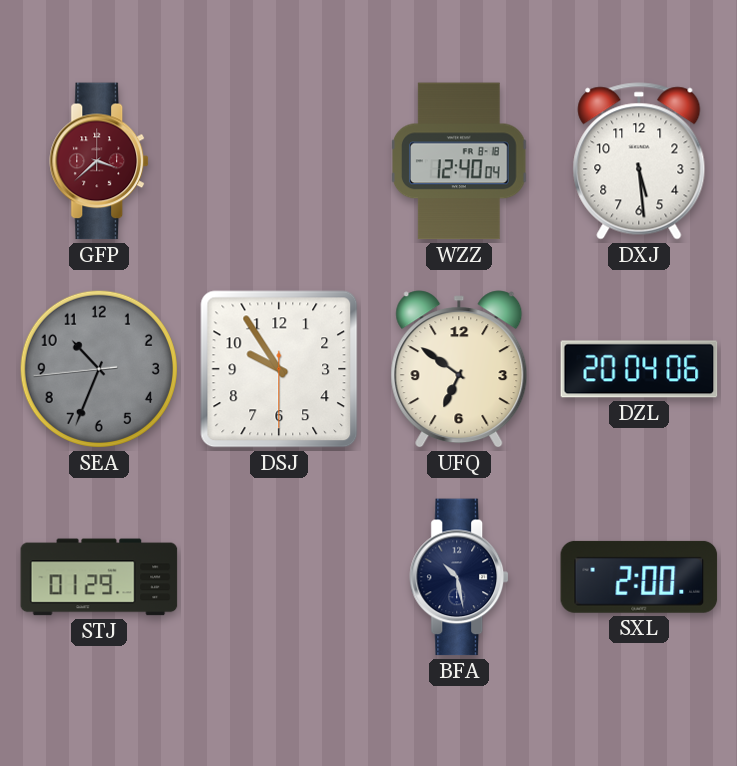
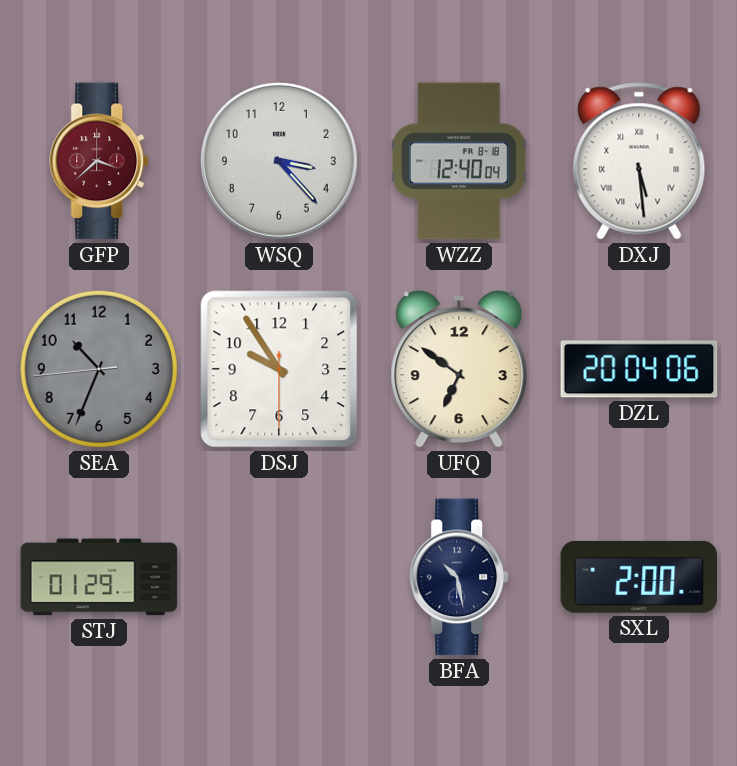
WSQ: none -> 3:23
DXJ numerals: Arabic -> Roman
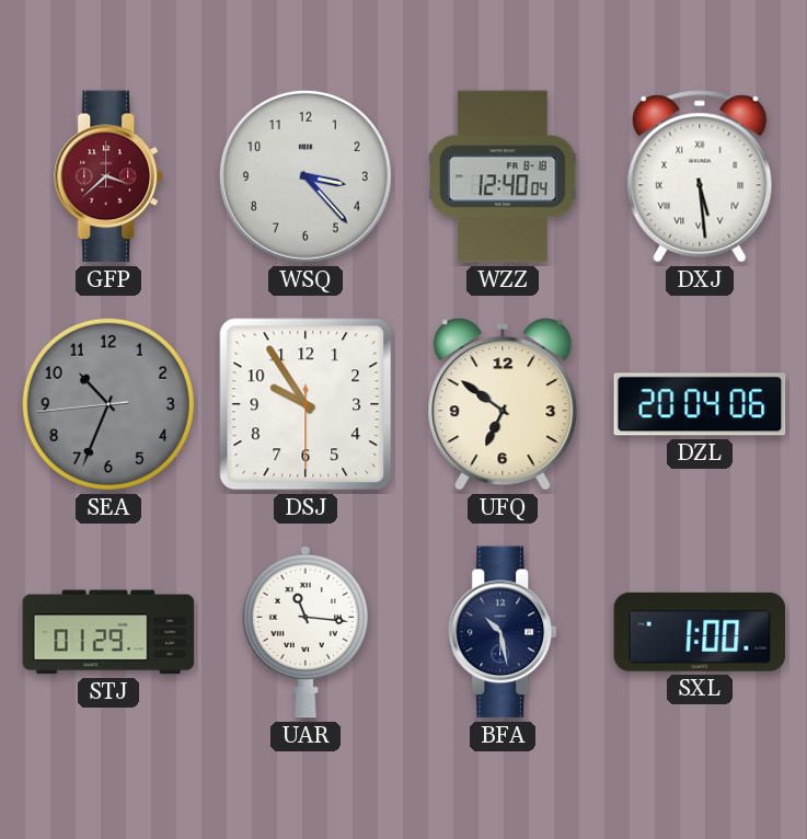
UAR: none -> 11:16
SXL: 2:00 -> 1:00
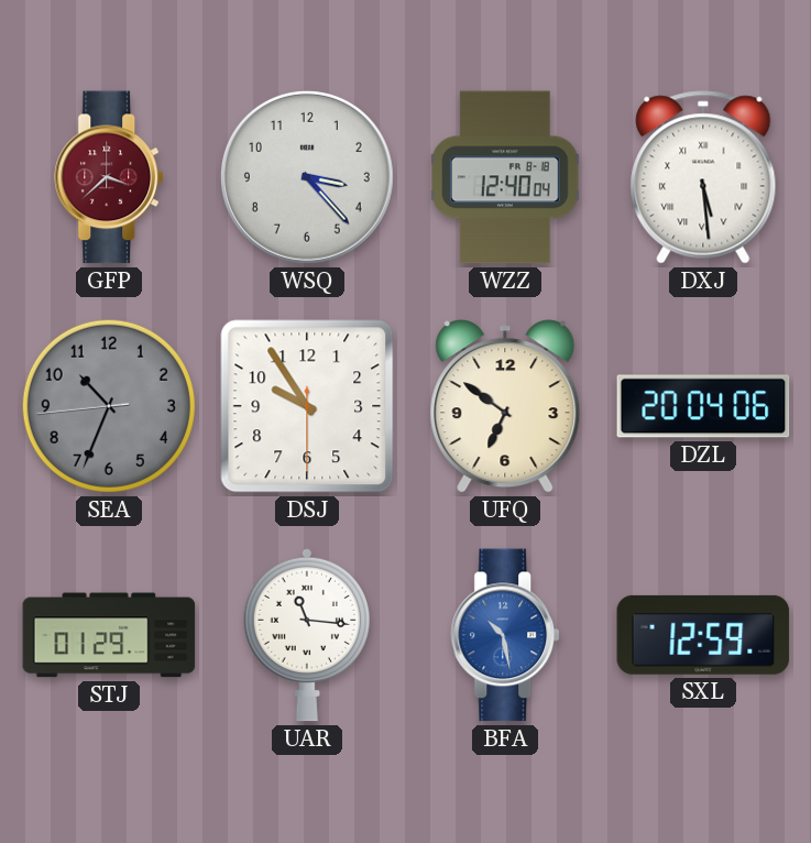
BFA dial: navy -> blue
SXL: 1:00 -> 12:59
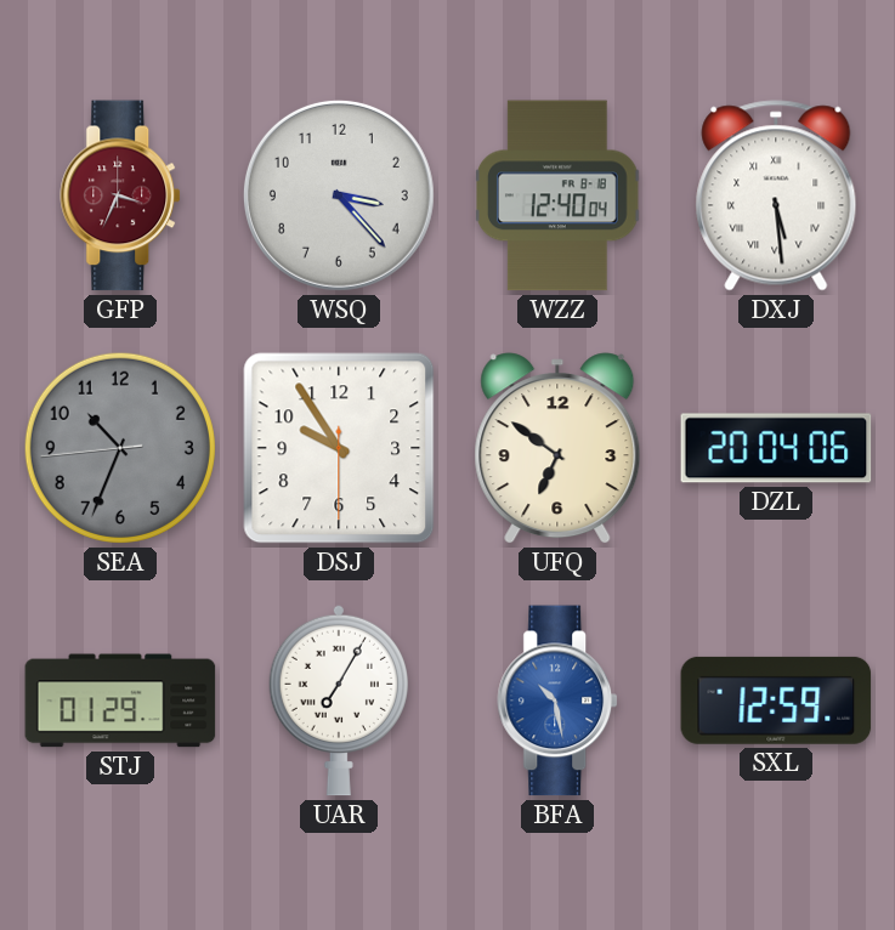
GFP: 3:38 -> 3:34
UAR: 11:16 -> 7:05
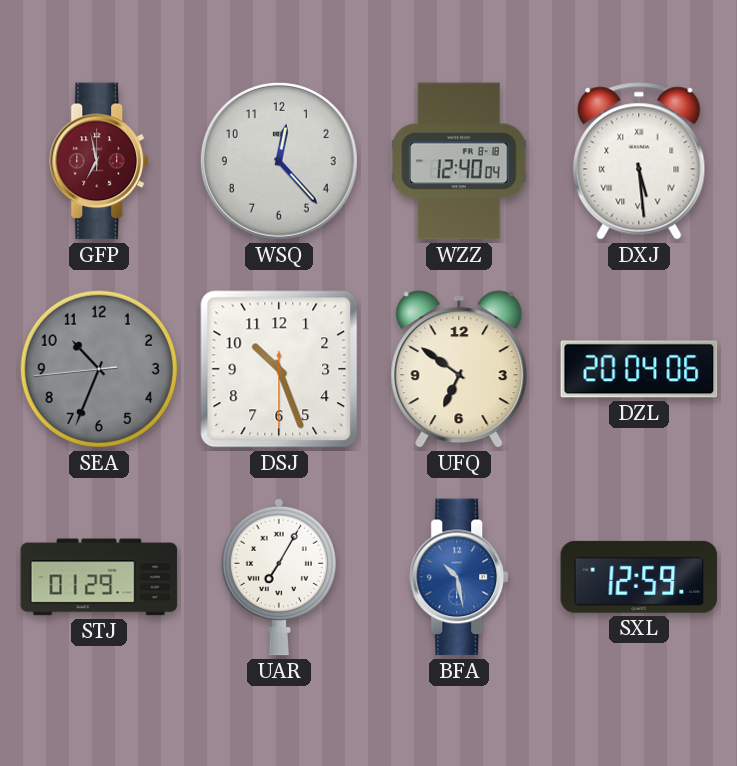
GFP: 3:34 -> 6:58
WSQ: 3:23 -> 12:23
DSJ: 9:54 -> 10:26
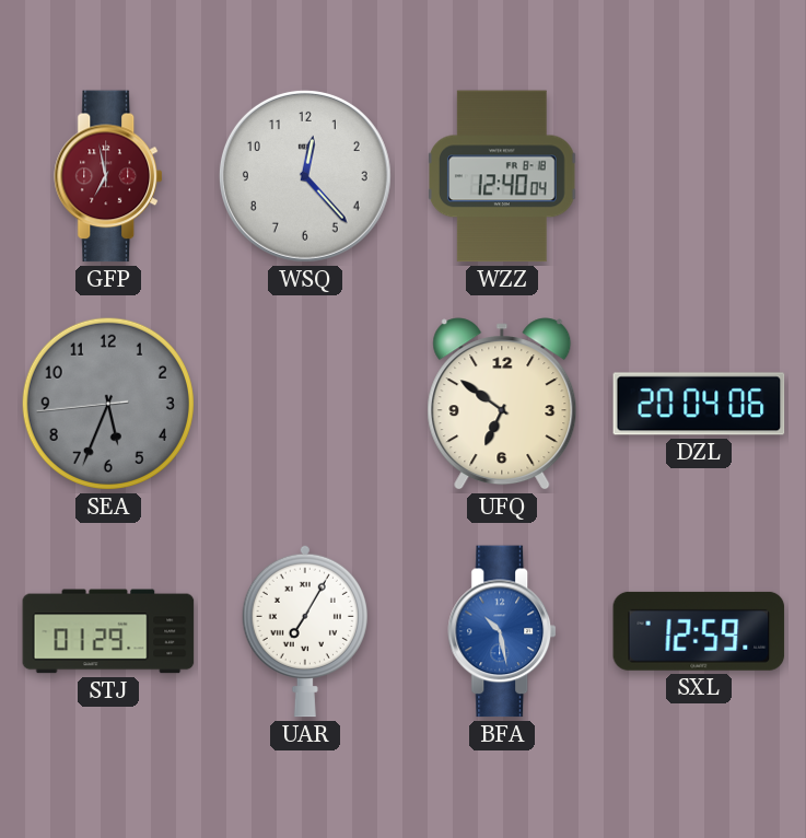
DXJ: 5:29 -> none
SEA: 10:33 -> 5:33
DSJ: 10:26 -> none
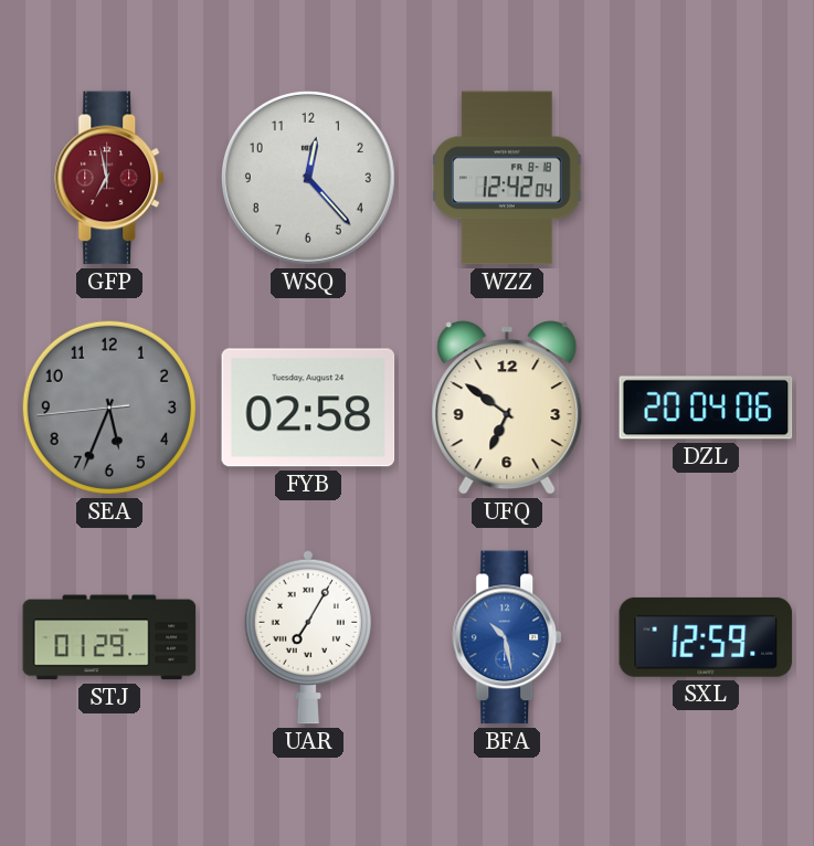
WZZ: 12:40 -> 12:42
FYB: none -> 02:58
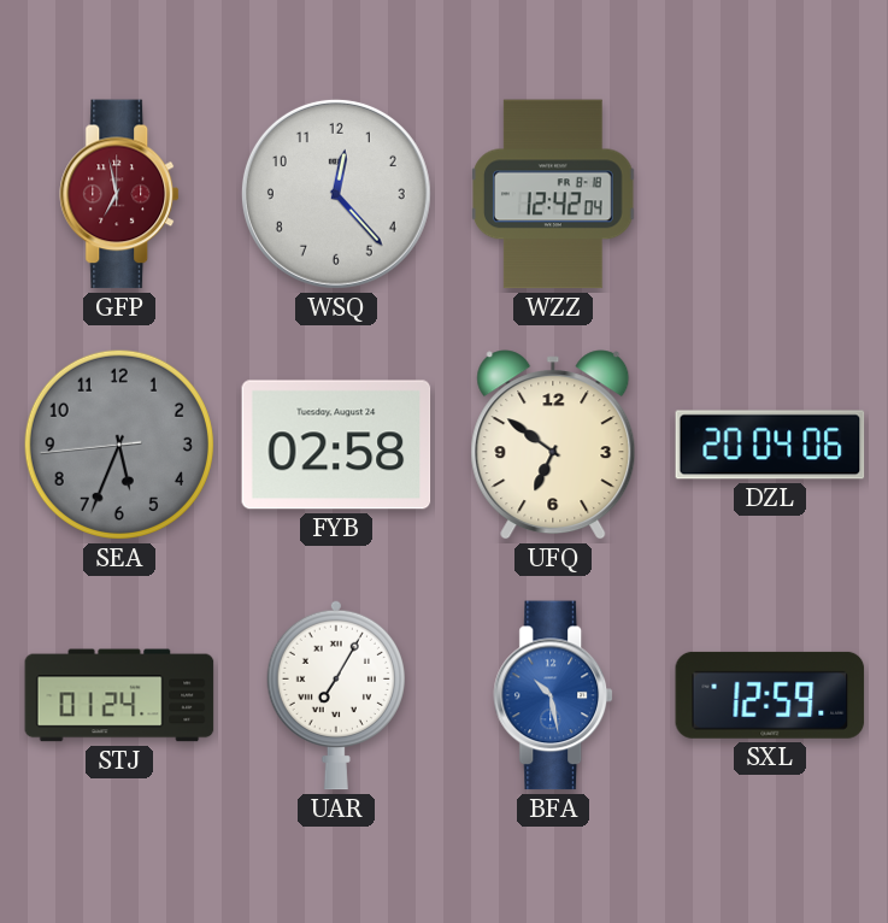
STJ: 01:29 -> 01:24
